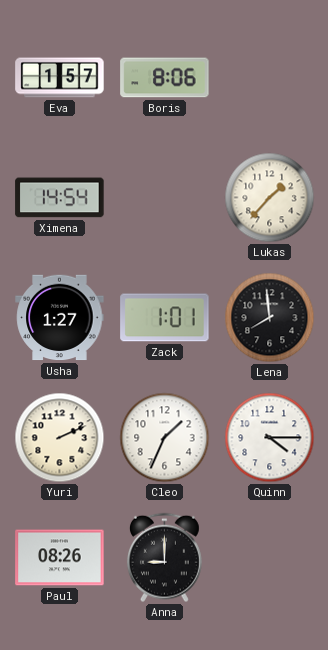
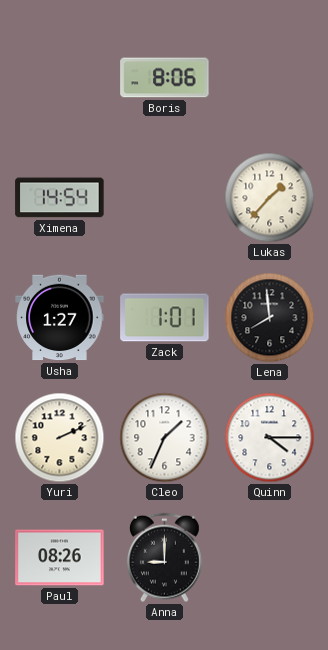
Eva: 1:57 -> none
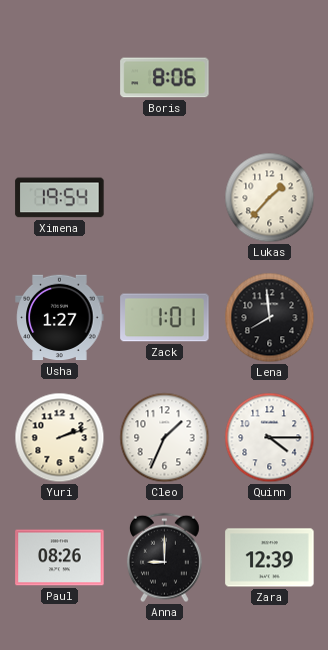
Ximena: 14:54 -> 19:54
Yuri: 2:11 -> 2:12
Zara: none -> 12:39
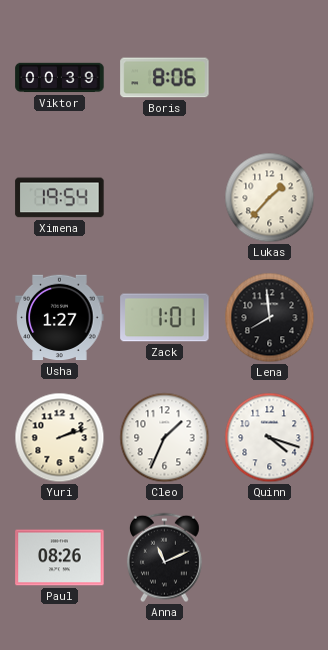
Viktor: none -> 00:39
Quinn: 4:15 -> 4:18
Anna: 9:00 -> 11:11
Zara: 12:39 -> none
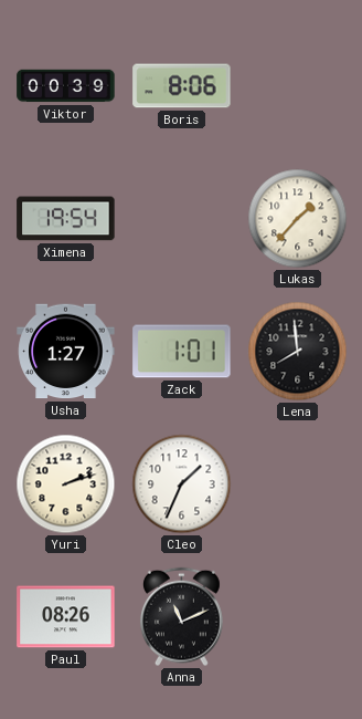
Quinn: 4:18 -> none
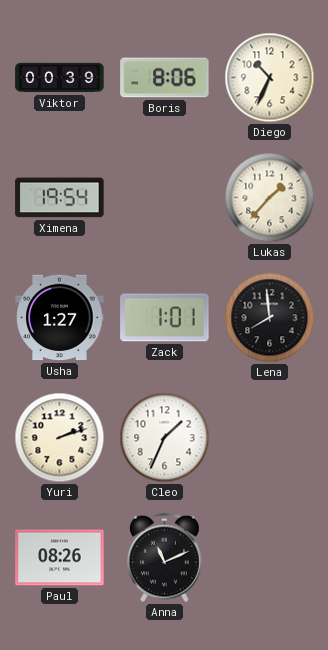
Diego: none -> 10:34
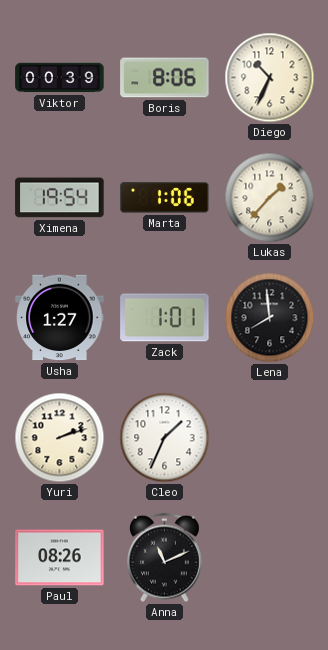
Marta: none -> 1:06
